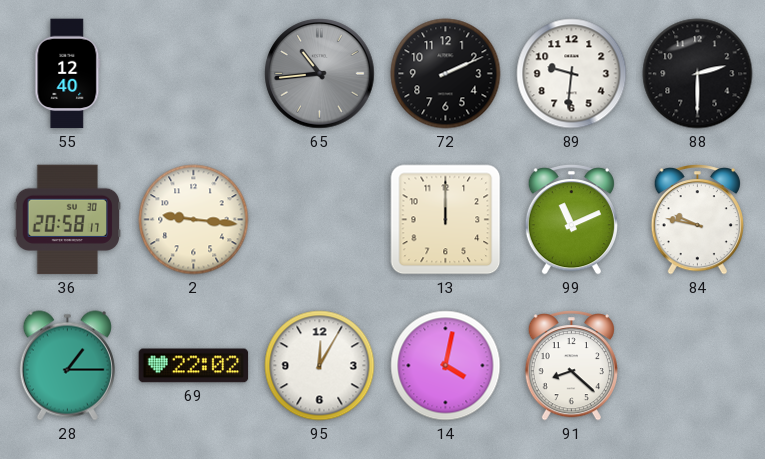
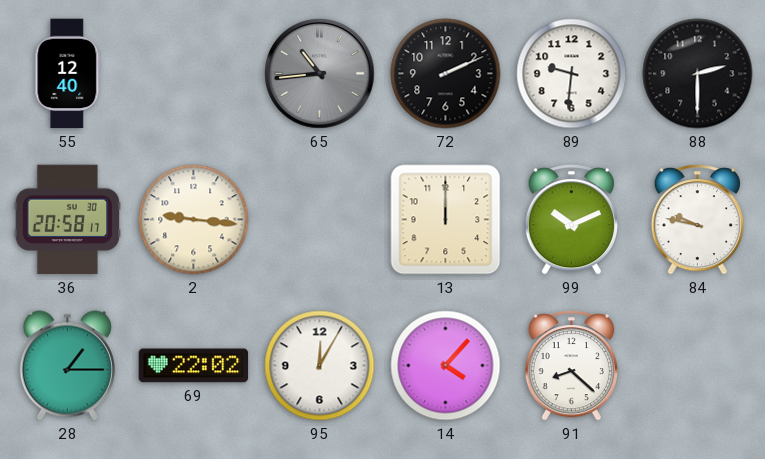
99: 11:11 -> 10:11
14: 4:02 -> 4:07
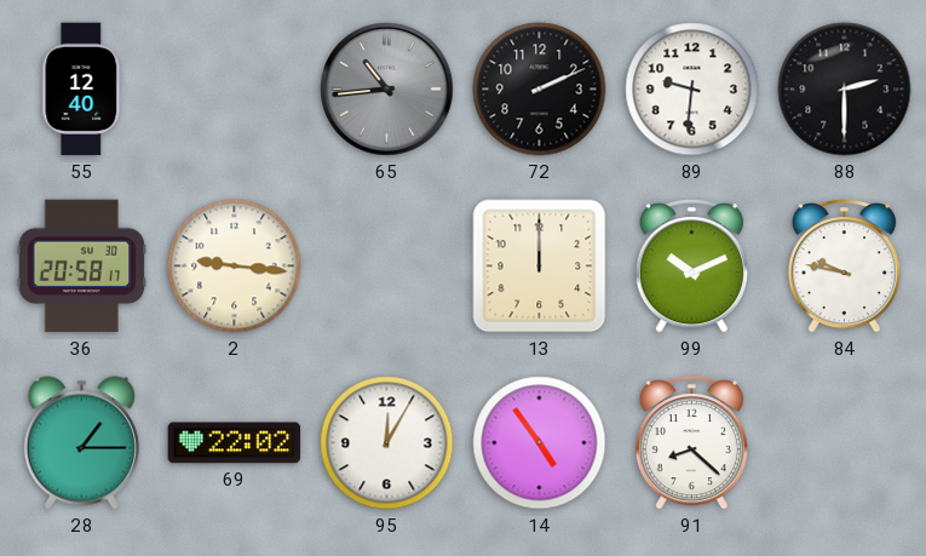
14: 4:07 -> 4:54
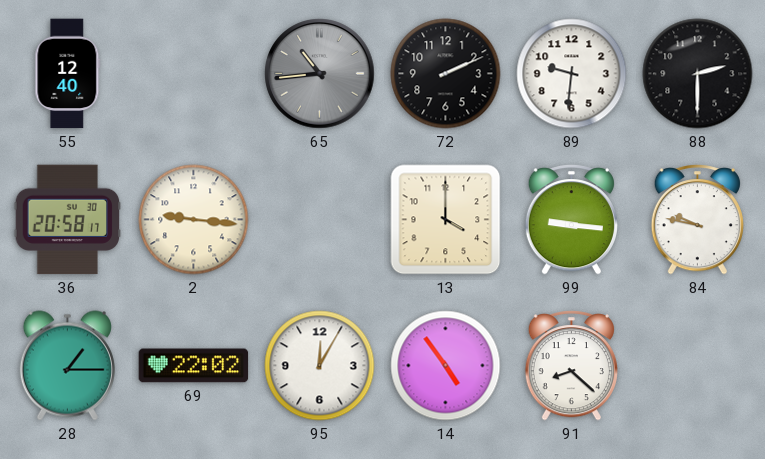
13: 12:00 -> 4:00
99: 10:11 -> 9:16
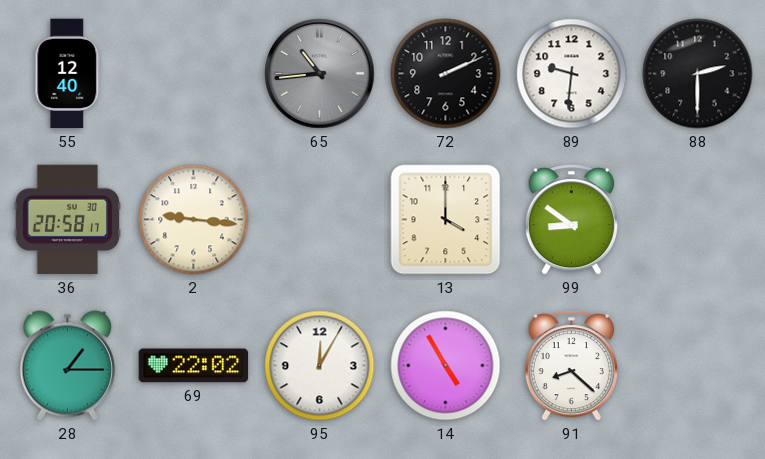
99: 9:16 -> 8:51
84: 9:47 -> none
14: 4:54 -> 4:55
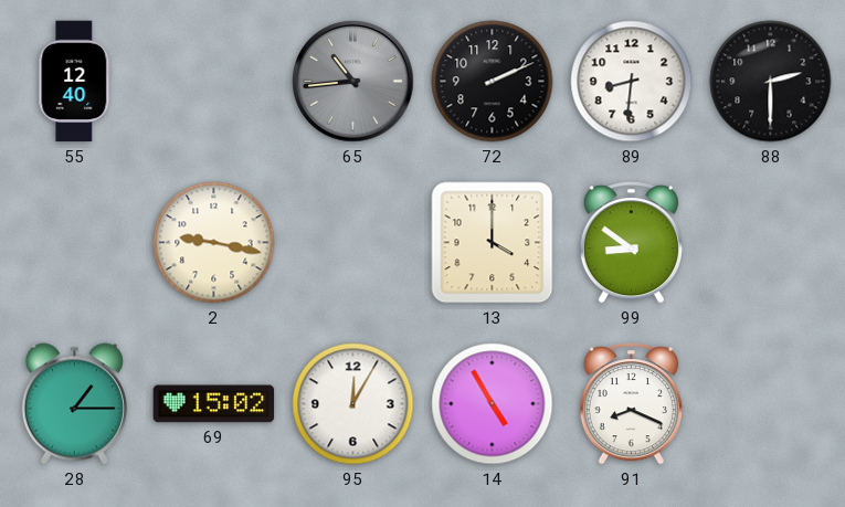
89: 9:31 -> 8:31
36: 20:58 -> none
2: 9:16 -> 9:17
69: 22:02 -> 15:02
91: 8:22 -> 8:19
